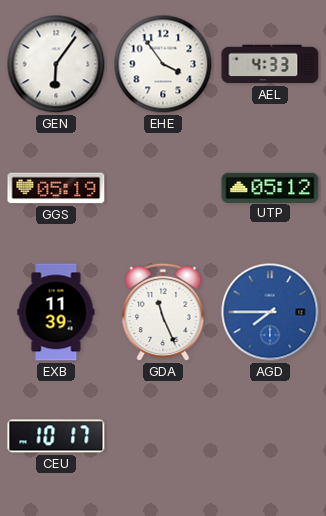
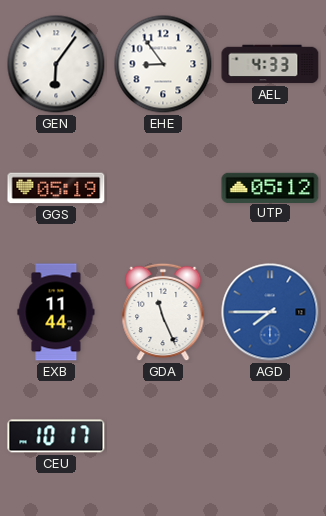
EHE: 3:54 -> 8:54
EXB: 11:39 -> 11:44
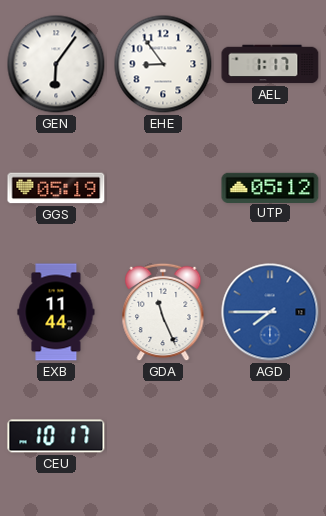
AEL: 4:33 -> 1:17
